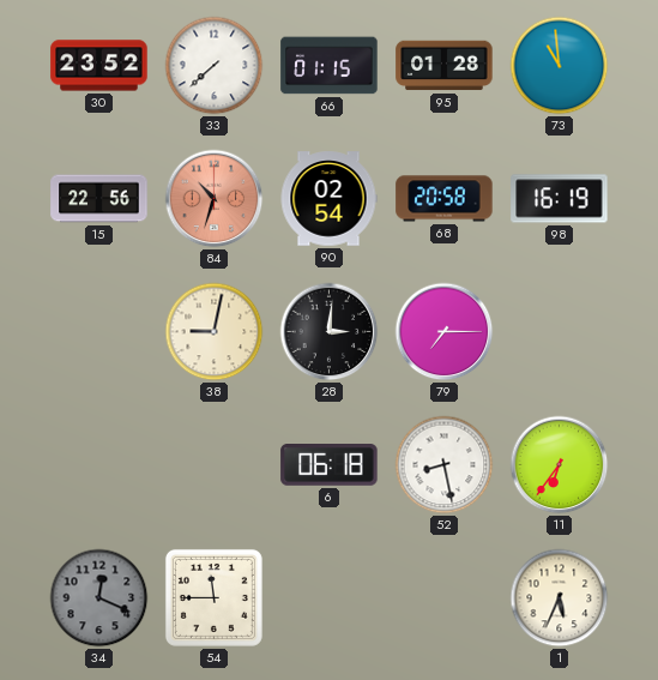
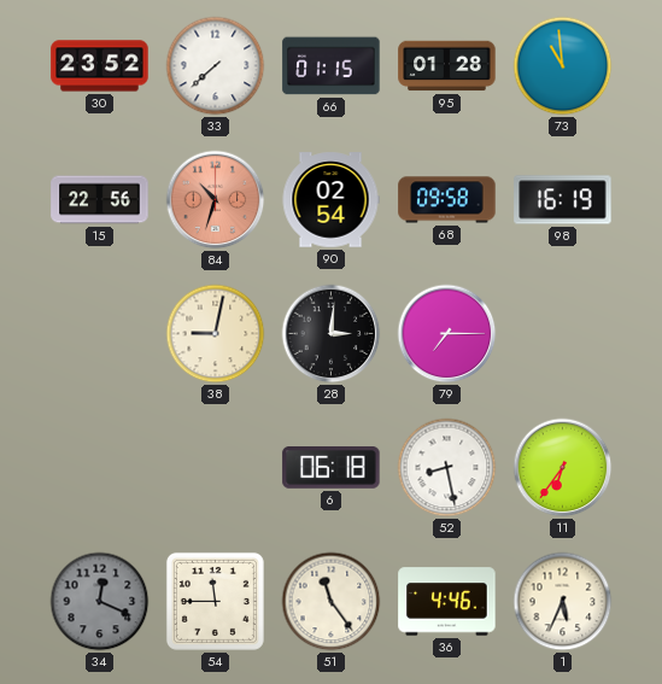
68: 20:58 -> 09:58
51: none -> 11:24
36: none -> 4:46
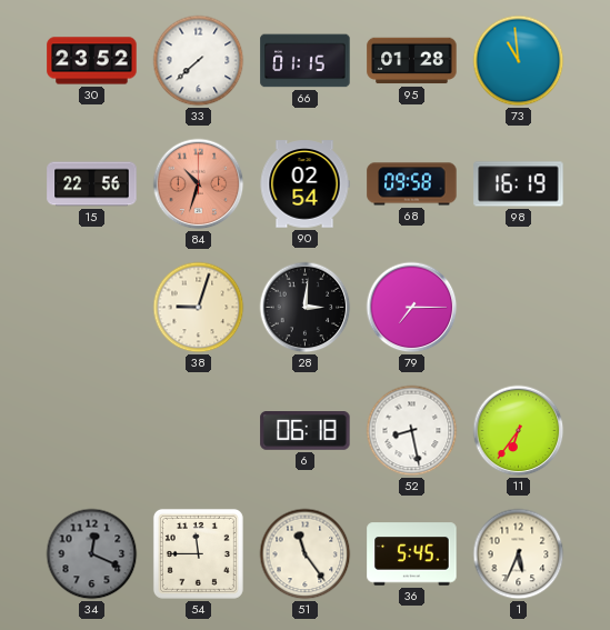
38: 9:02 -> 9:03
36: 4:46 -> 5:45
